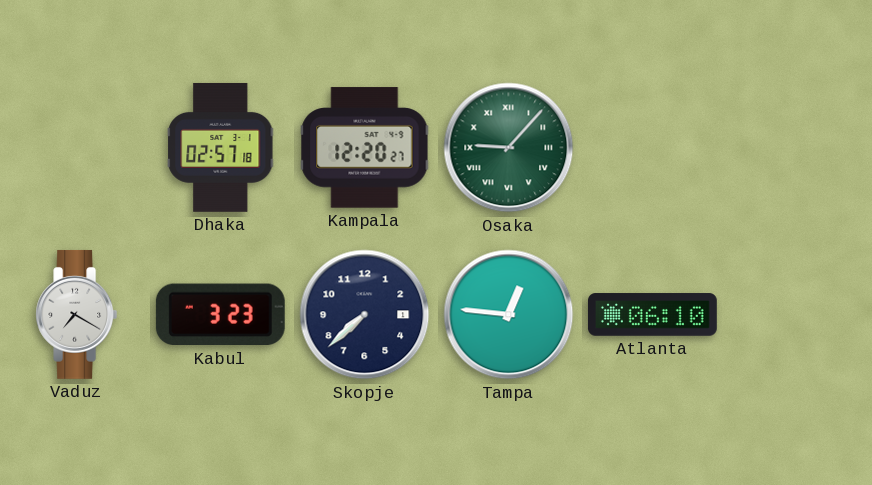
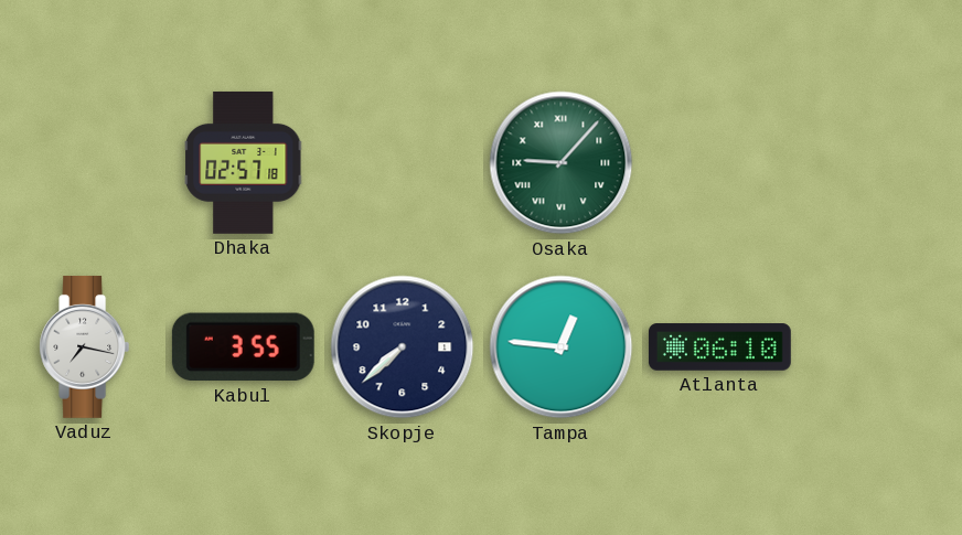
Kampala: 12:20 -> none
Vaduz: 7:20 -> 7:17
Kabul: 3:23 -> 3:55
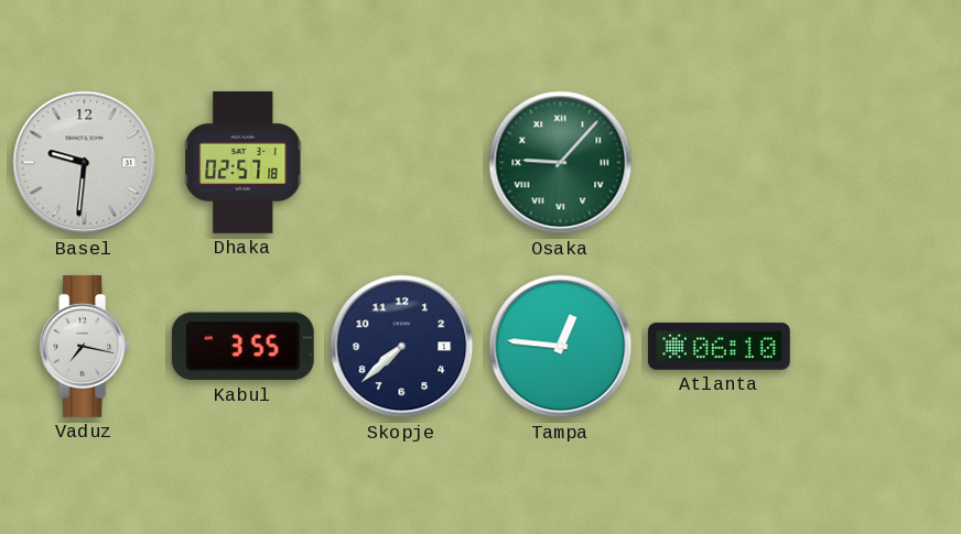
Basel: none -> 9:31
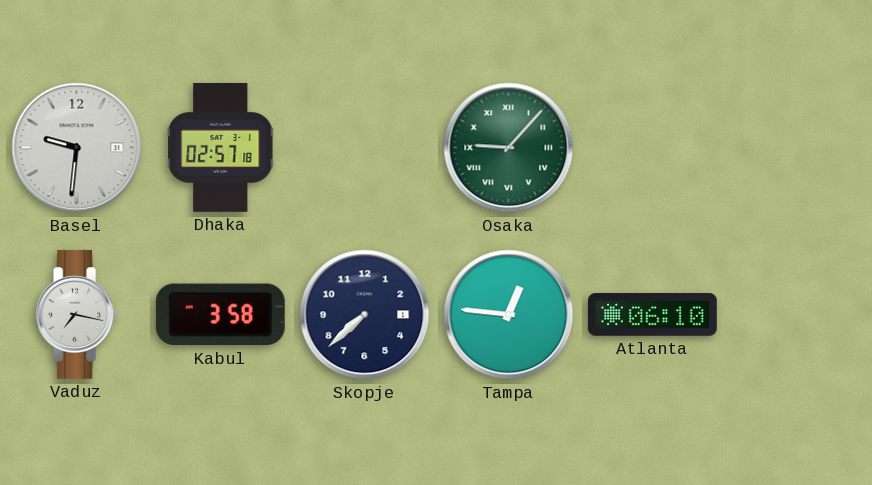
Kabul: 3:55 -> 3:58
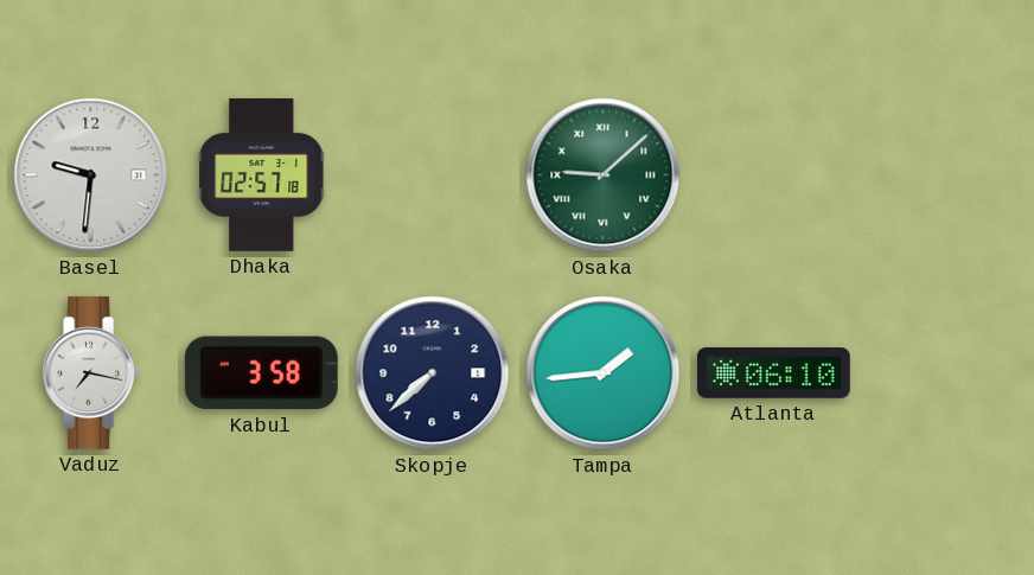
Osaka: 9:07 -> 9:08
Tampa: 12:46 -> 1:44
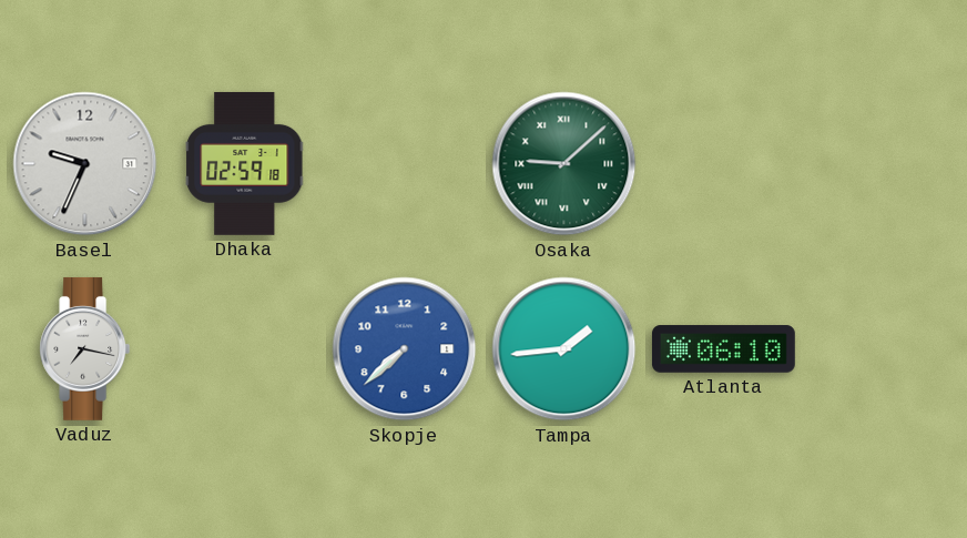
Basel: 9:31 -> 9:34
Dhaka: 02:57 -> 02:59
Kabul: 3:58 -> none
Skopje dial: navy -> blue
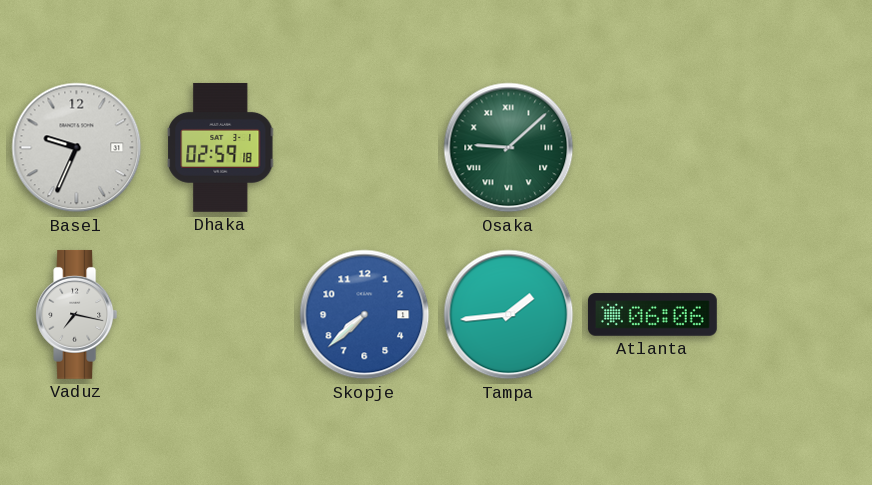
Atlanta: 06:10 -> 06:06
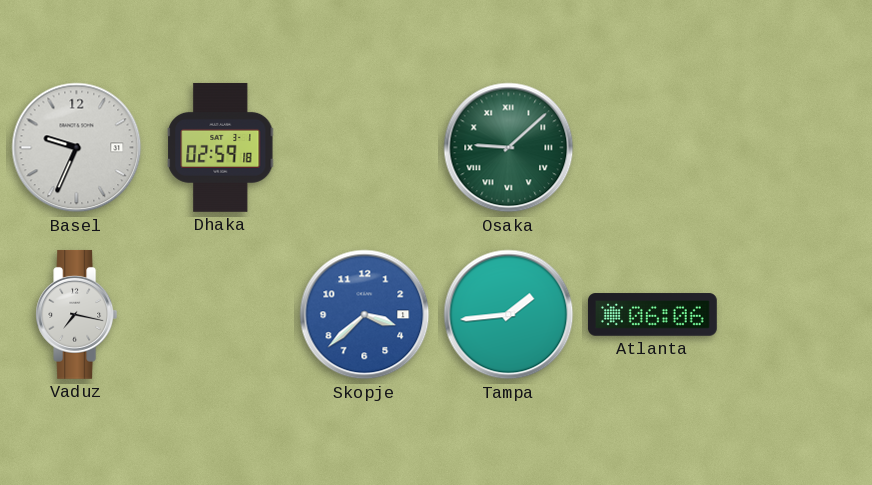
Skopje: 7:38 -> 3:38
